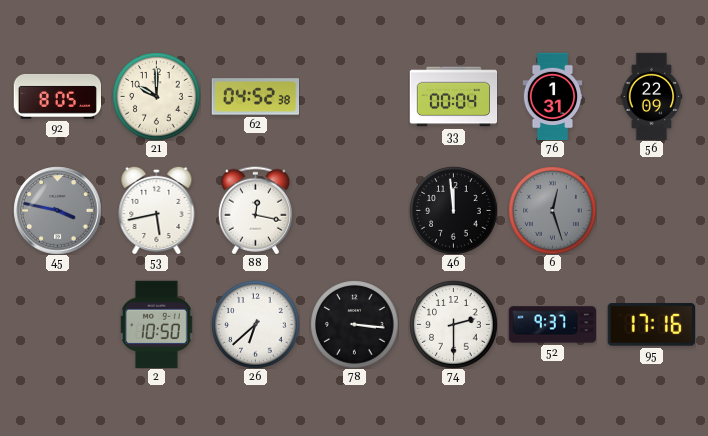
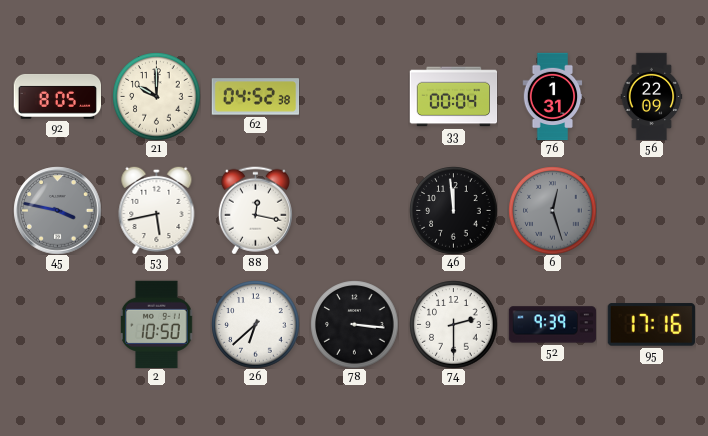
52: 9:37 -> 9:39
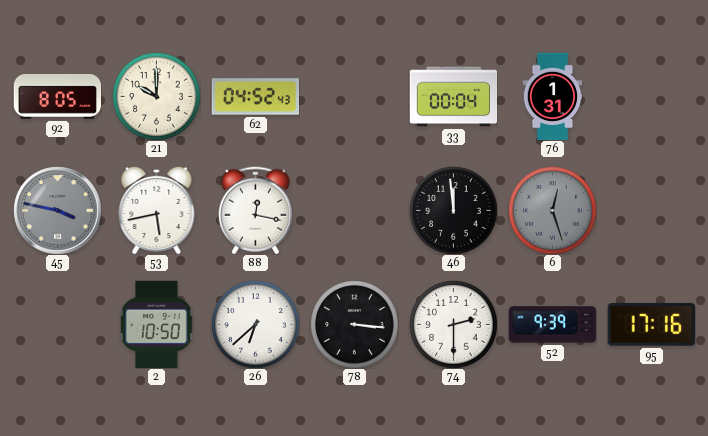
62: 04:52:38 -> 04:52:43
56: 22:09 -> none
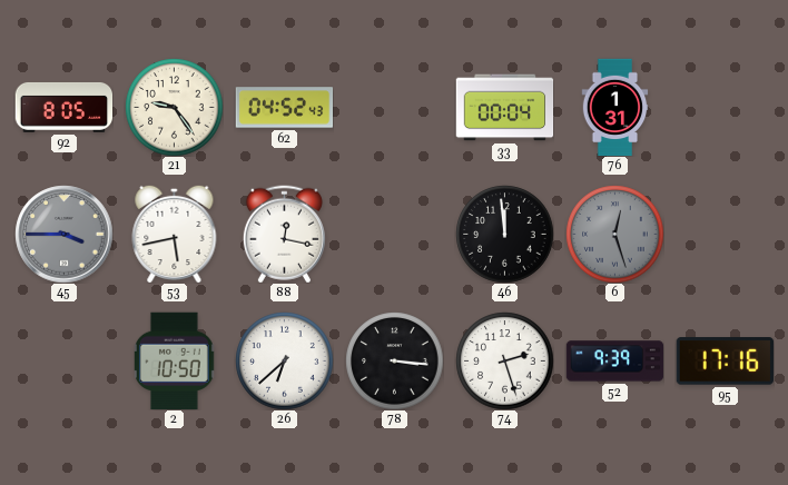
21: 10:00 -> 9:24
45: 3:47 -> 3:45
74: 2:30 -> 2:27
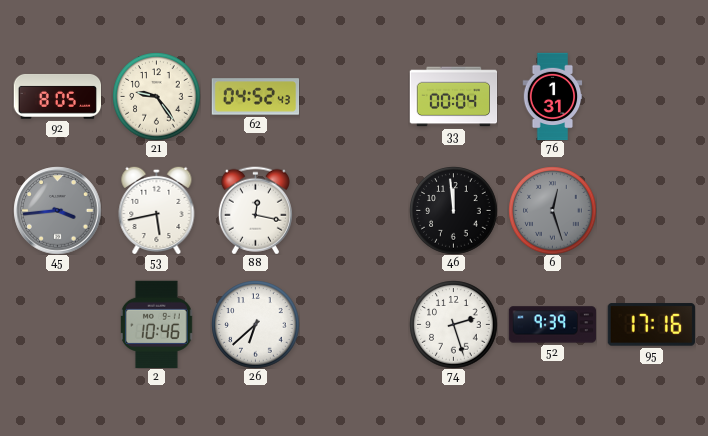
45: 3:45 -> 3:44
2: 10:50 -> 10:46
78: 3:16 -> none
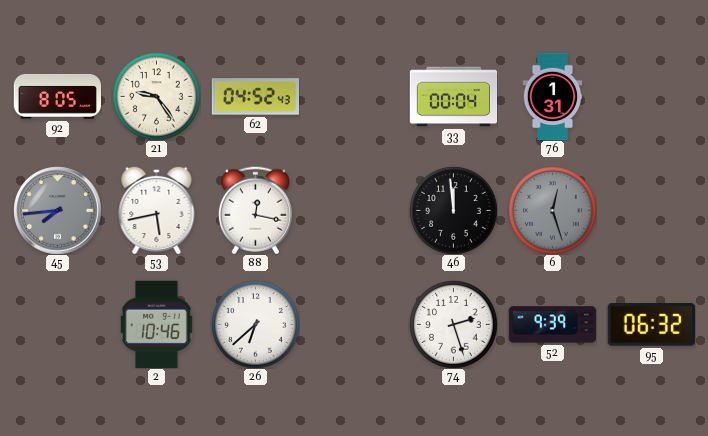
45: 3:44 -> 7:44
95: 17:16 -> 06:32
